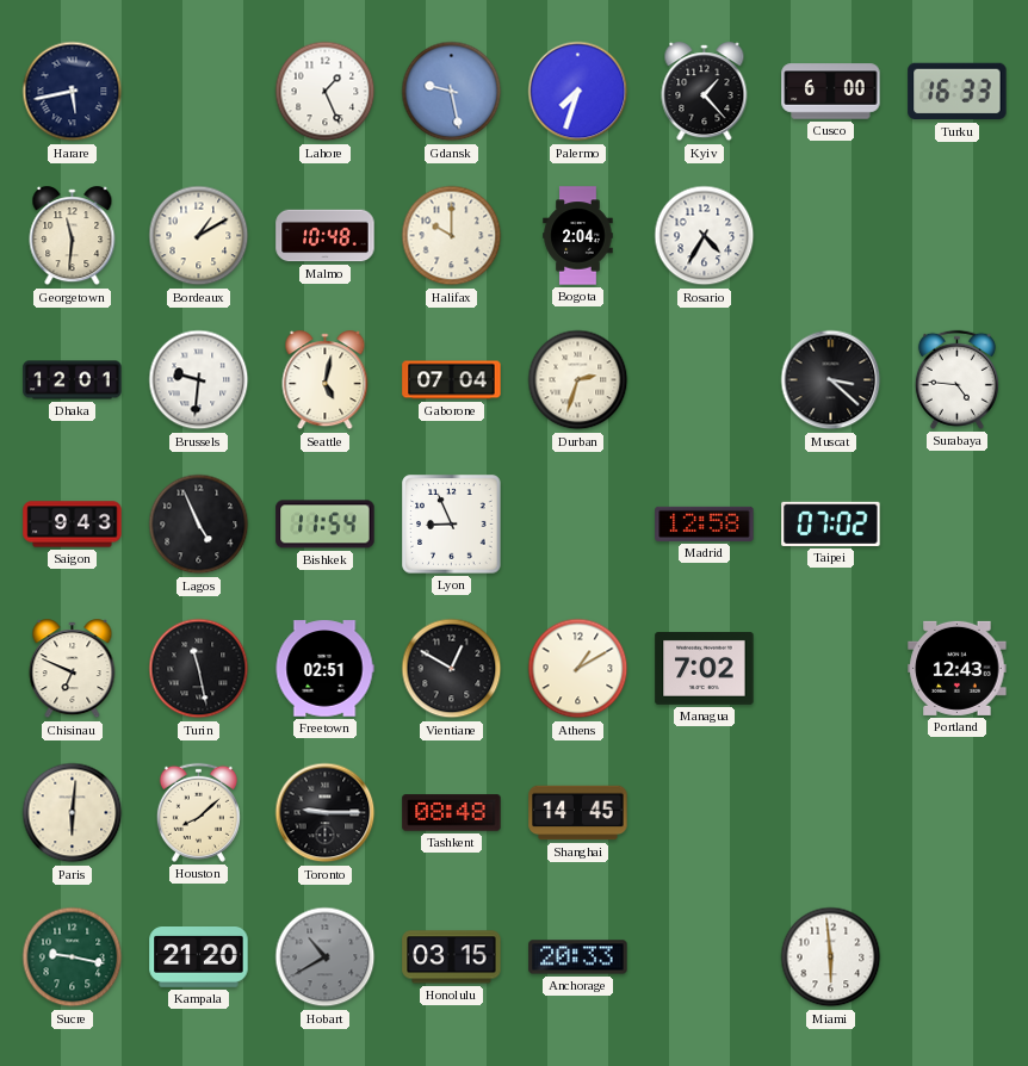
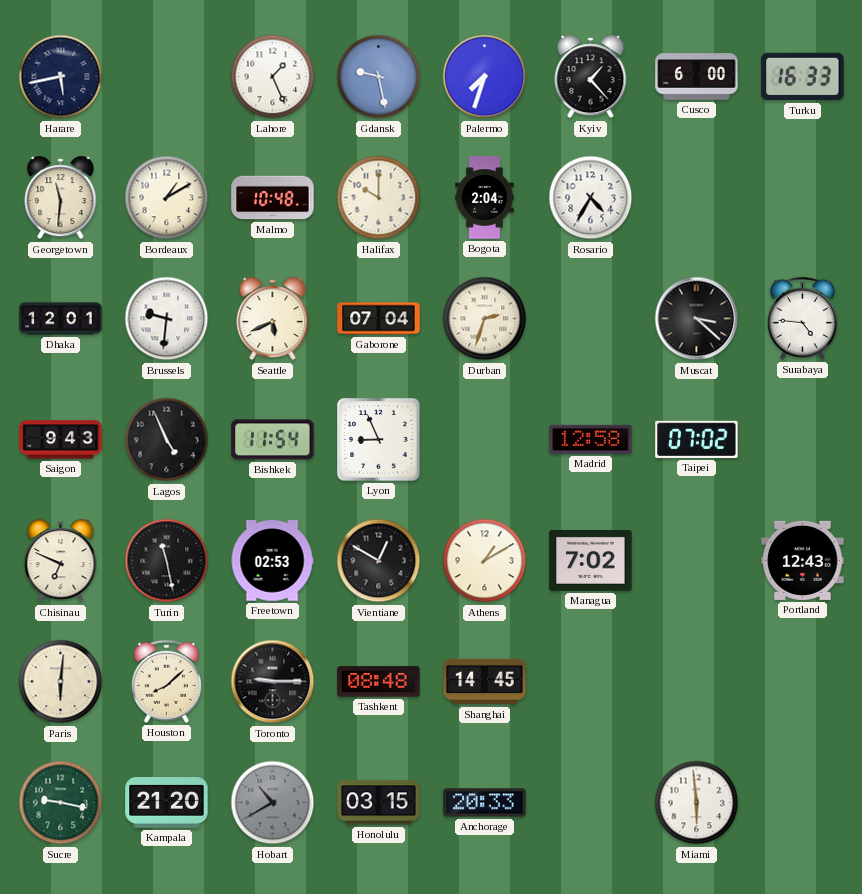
Seattle: 5:02 -> 5:41
Freetown: 02:51 -> 02:53
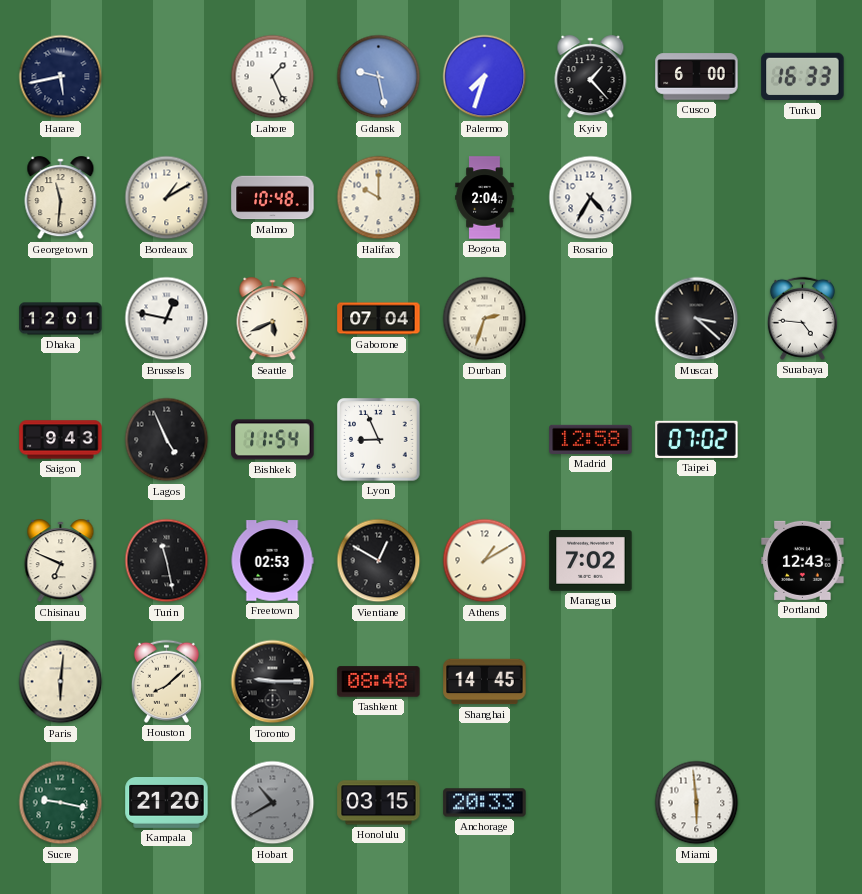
Brussels: 9:31 -> 12:47
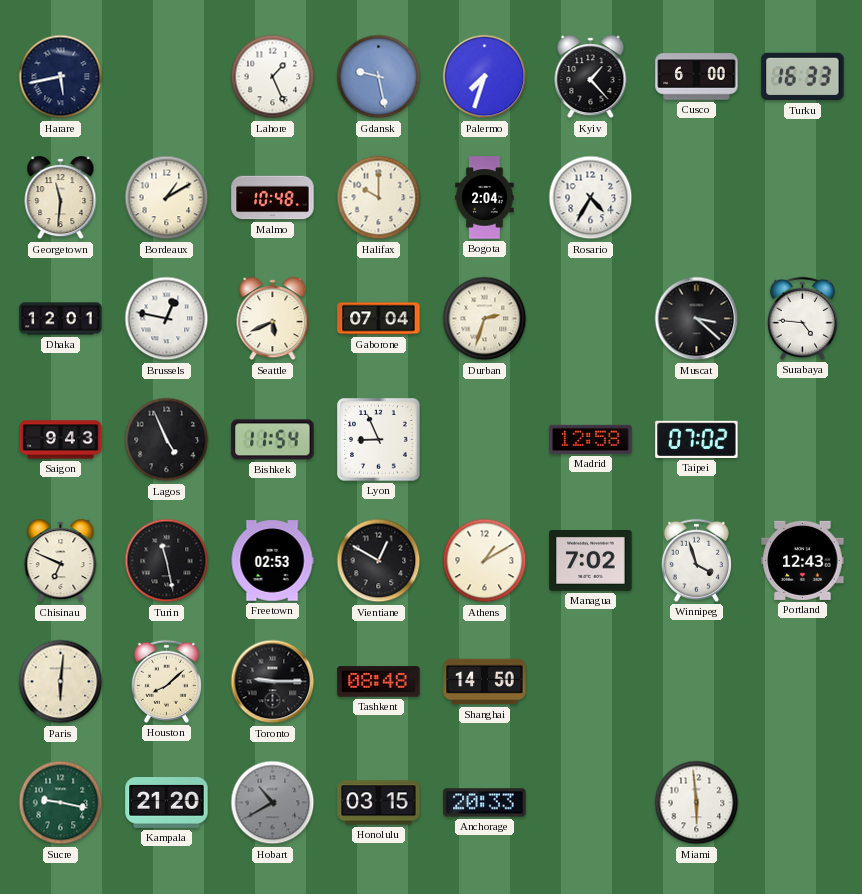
Winnipeg: none -> 3:57
Shanghai: 14:45 -> 14:50
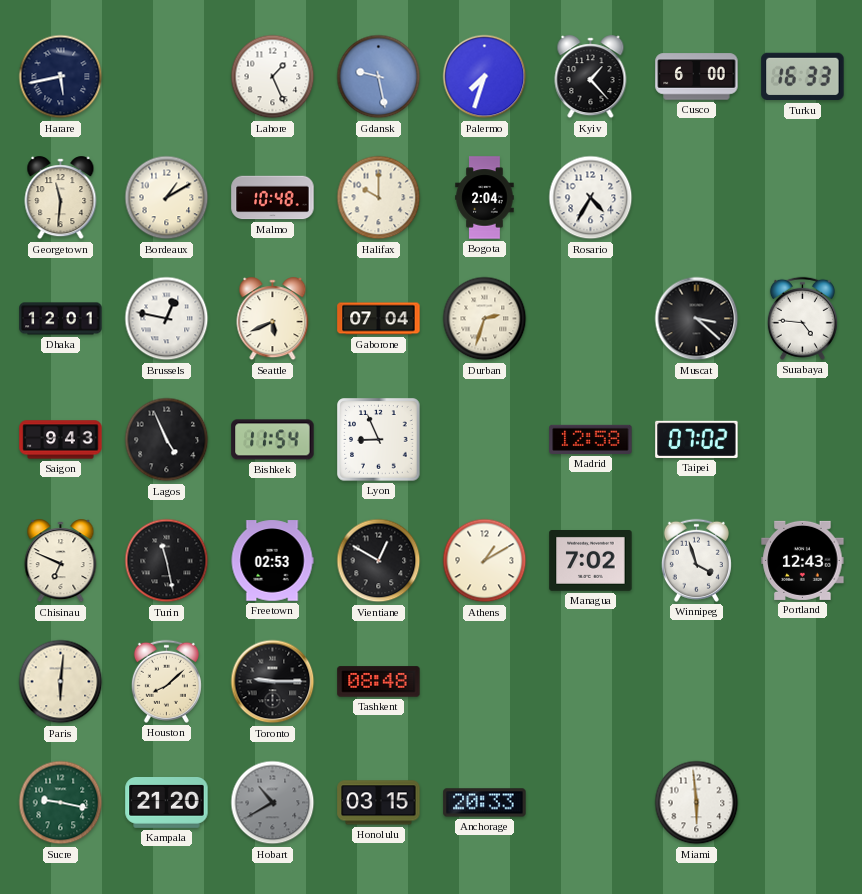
Shanghai: 14:50 -> none
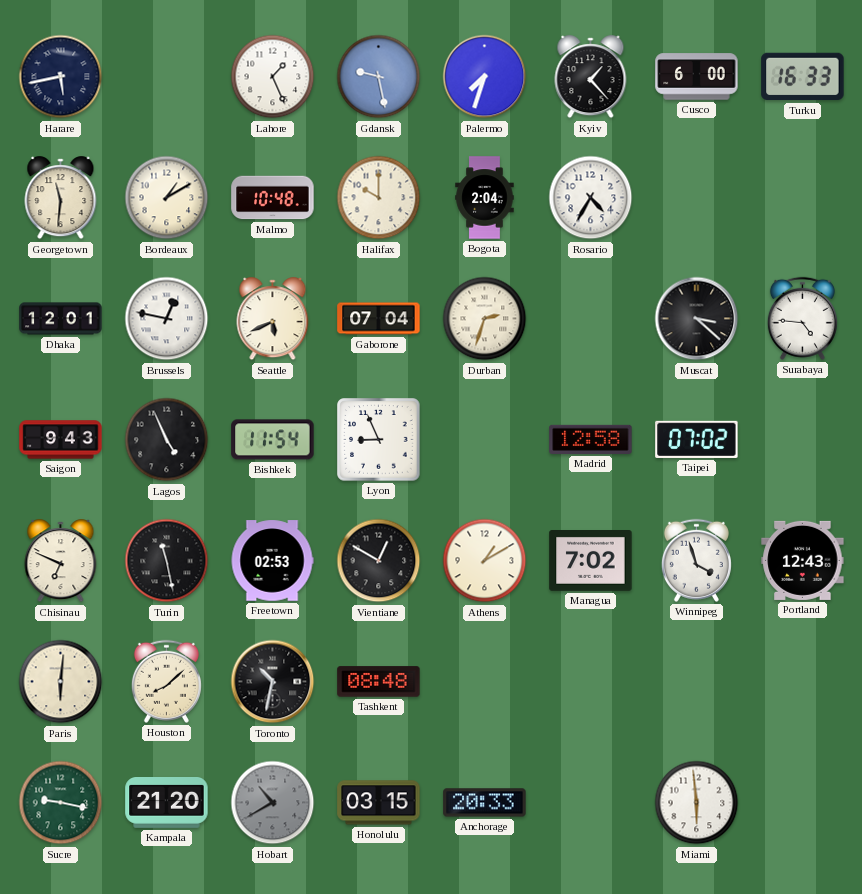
Toronto: 9:15 -> 10:32
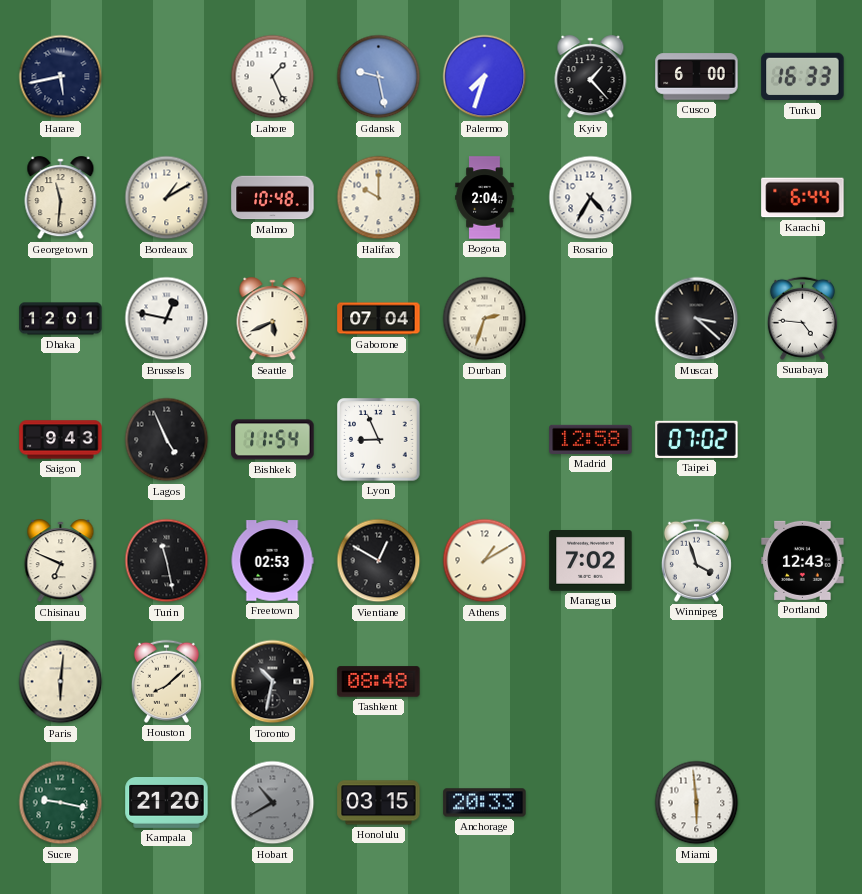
Karachi: none -> 6:44
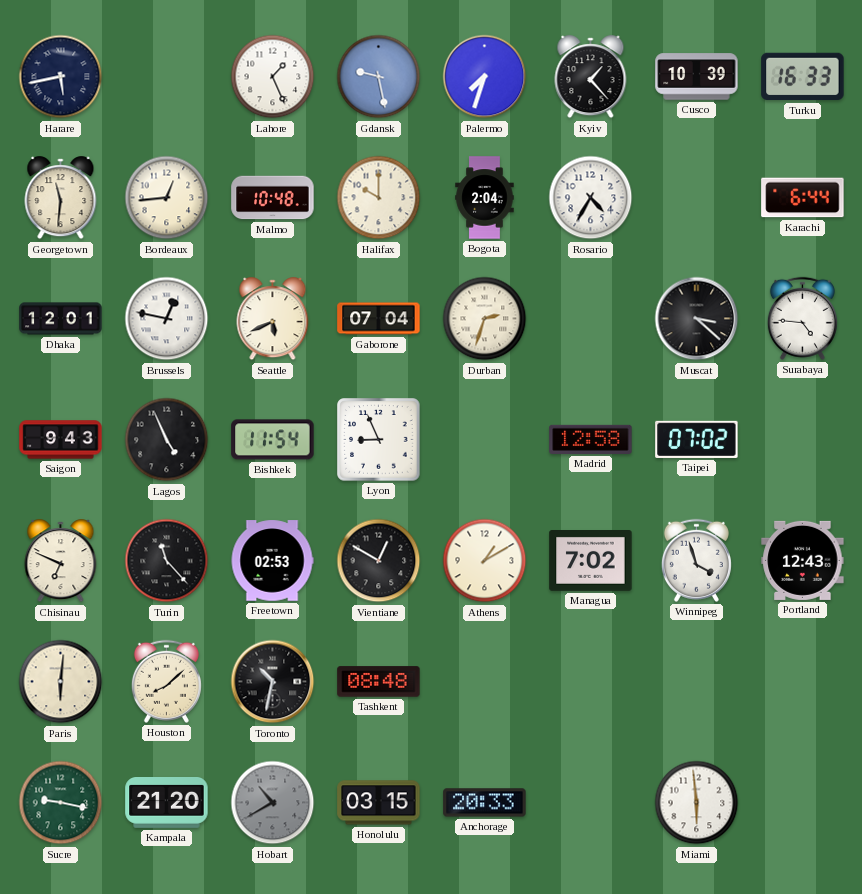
Cusco: 6:00 -> 10:39
Bordeaux: 1:10 -> 12:44
Turin: 11:28 -> 11:23
